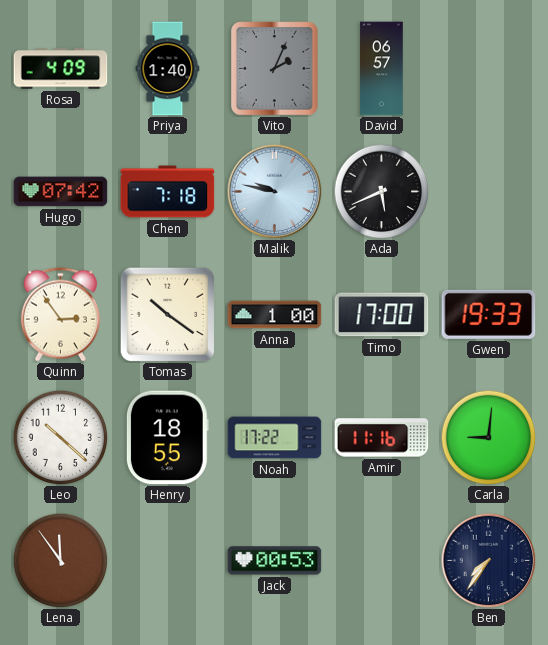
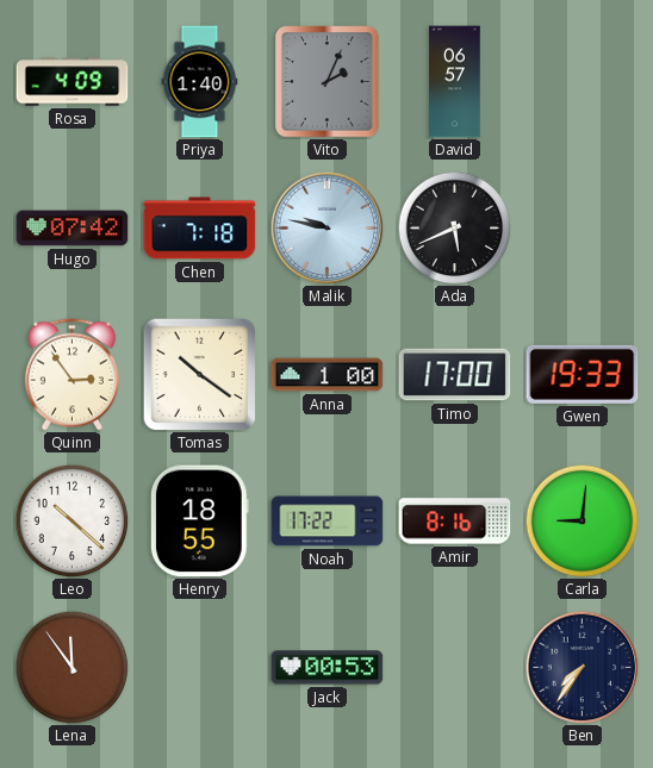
Amir: 11:16 -> 8:16
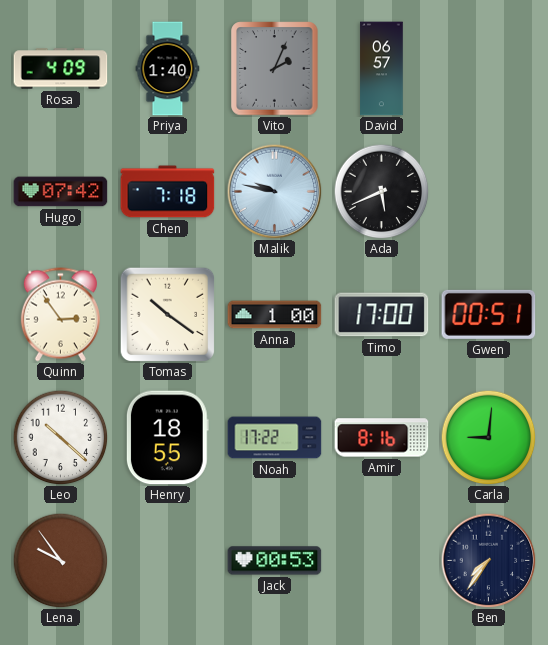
Gwen: 19:33 -> 00:51
Lena: 11:54 -> 9:54
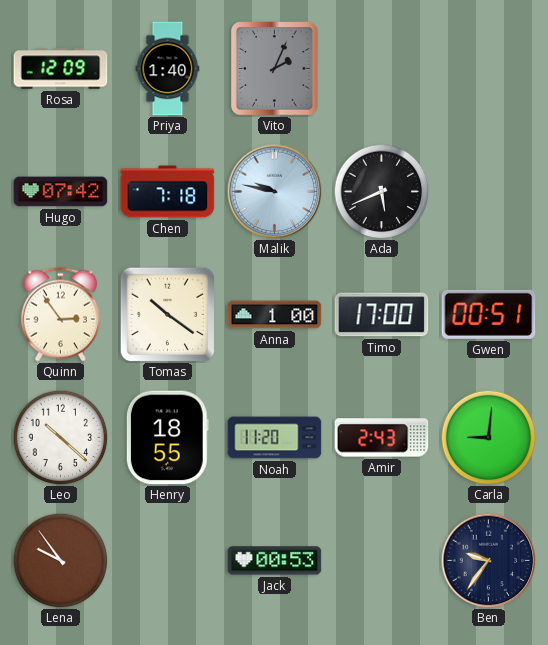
Rosa: 4:09 -> 12:09
David: 06:57 -> none
Noah: 17:22 -> 11:20
Amir: 8:16 -> 2:43
Ben: 7:36 -> 9:36
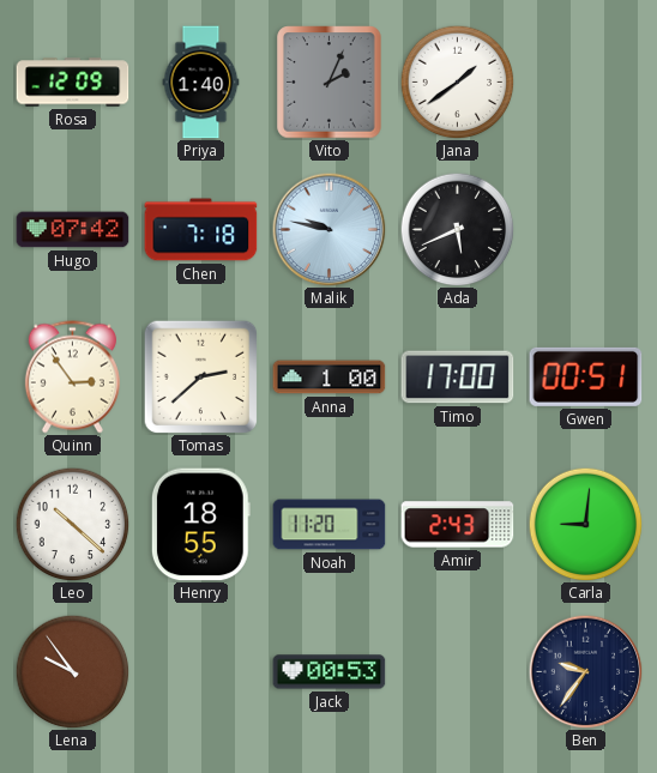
Jana: none -> 1:39
Tomas: 10:21 -> 2:38
